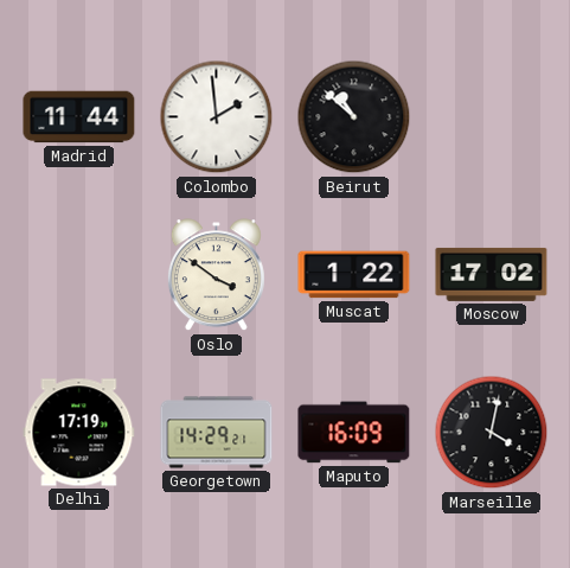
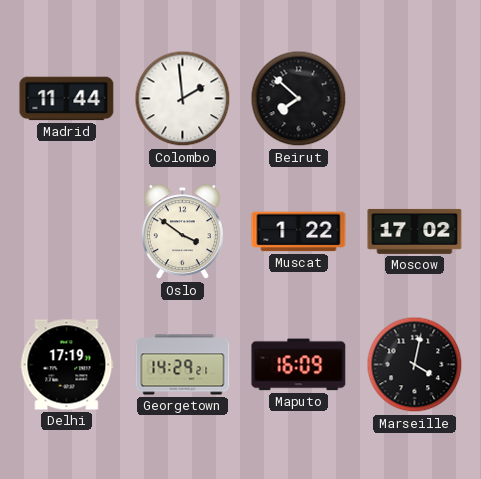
Beirut: 10:52 -> 7:52
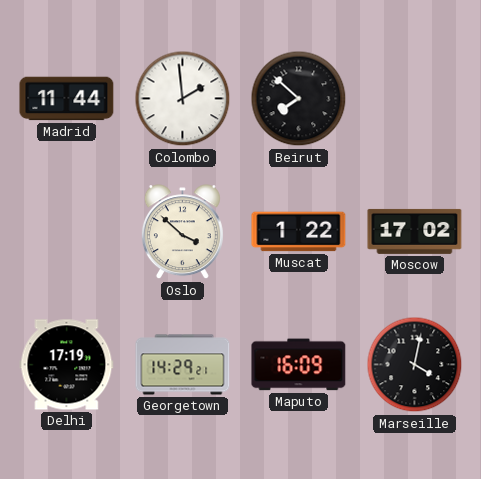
Oslo: 3:51 -> 3:52
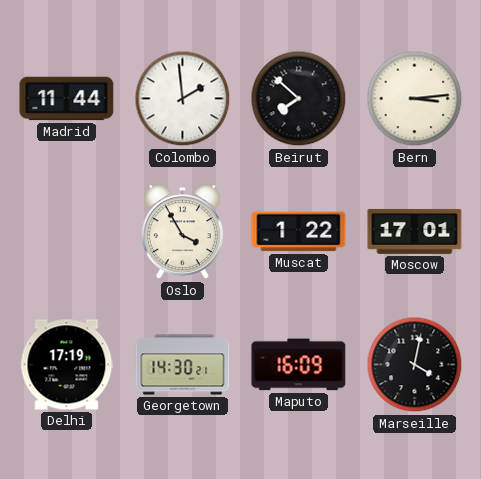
Bern: none -> 3:14
Oslo: 3:52 -> 3:55
Moscow: 17:02 -> 17:01
Georgetown: 14:29 -> 14:30
